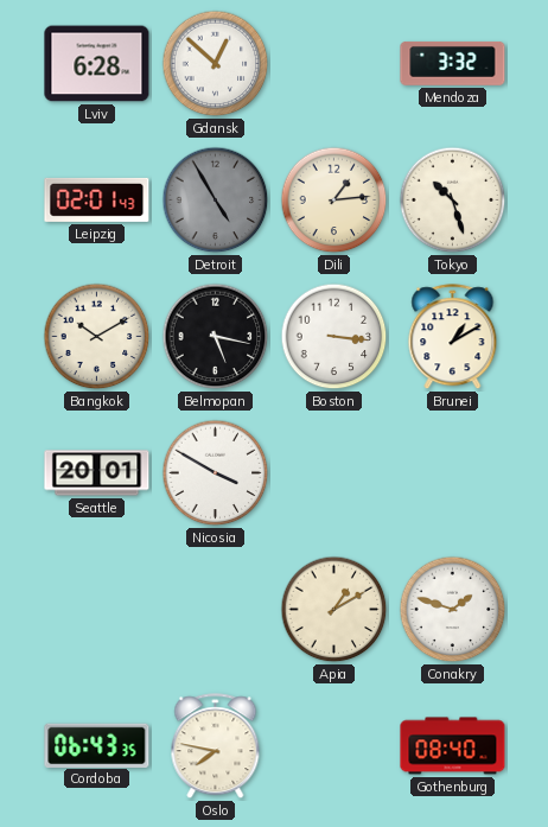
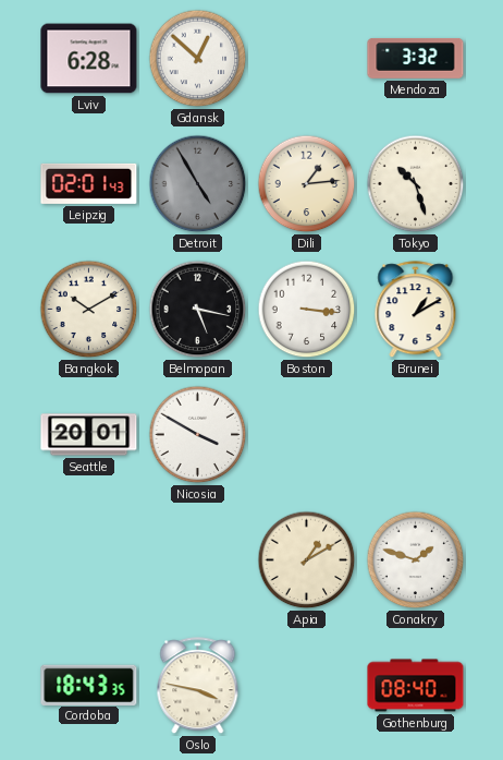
Cordoba: 06:43 -> 18:43
Oslo: 7:47 -> 3:47
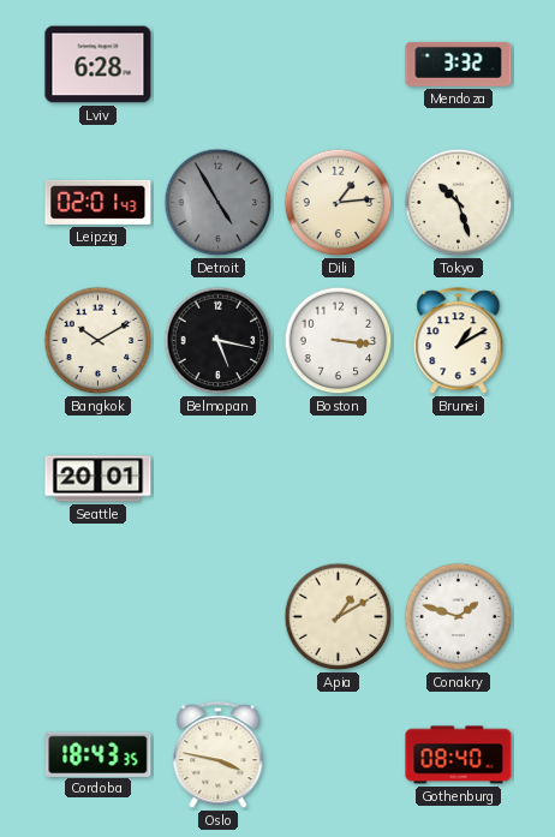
Gdansk: 12:52 -> none
Nicosia: 3:50 -> none
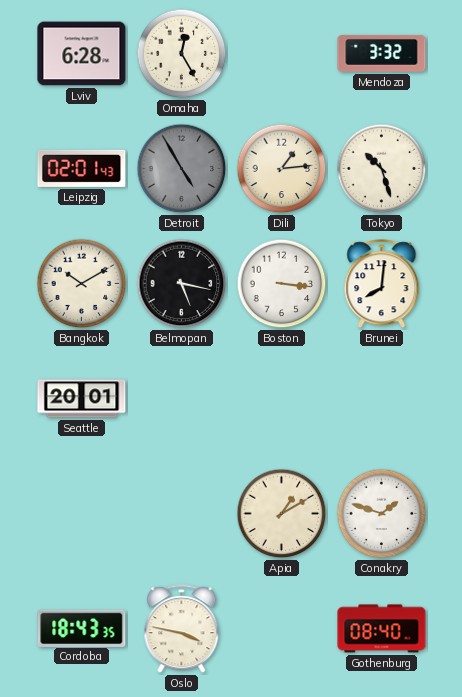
Omaha: none -> 12:25
Brunei: 1:10 -> 8:01
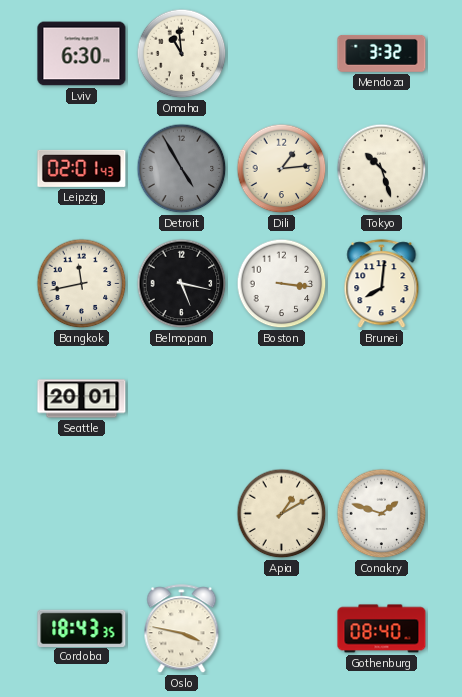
Lviv: 6:28 -> 6:30
Omaha: 12:25 -> 10:59
Bangkok: 10:10 -> 11:43
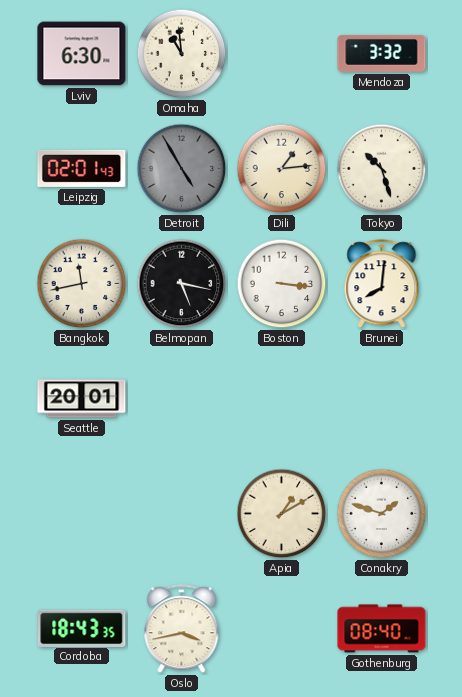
Oslo: 3:47 -> 3:43
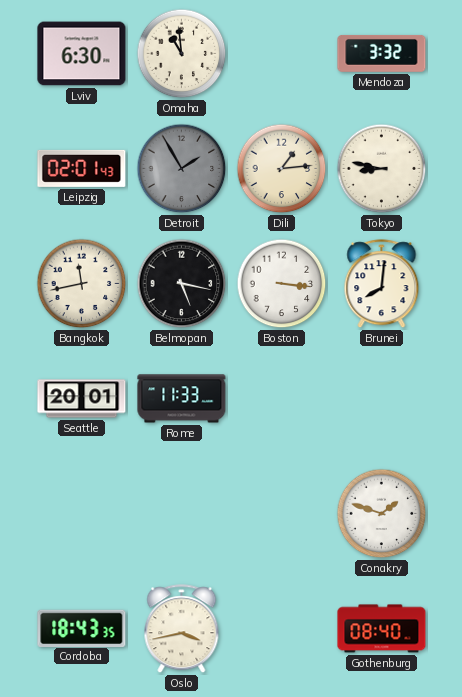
Detroit: 4:55 -> 1:55
Tokyo: 10:27 -> 8:47
Rome: none -> 11:33
Apia: 1:10 -> none
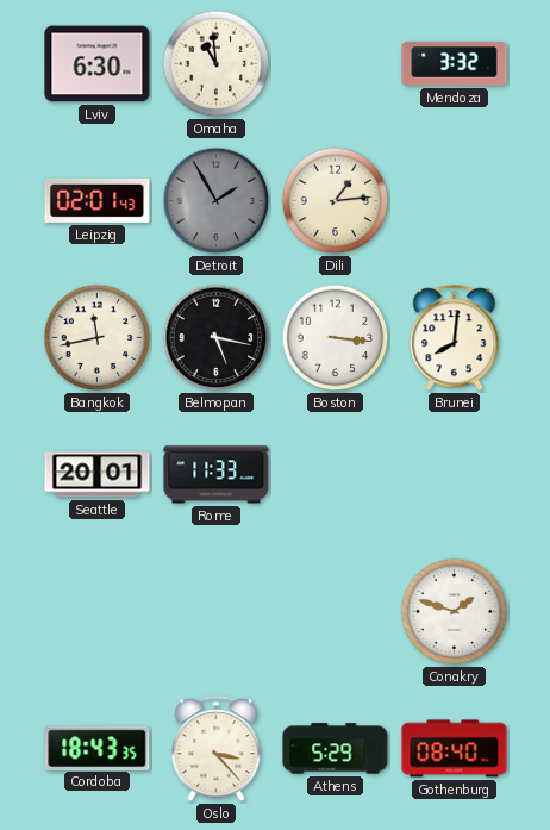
Tokyo: 8:47 -> none
Oslo: 3:43 -> 3:23
Athens: none -> 5:29
